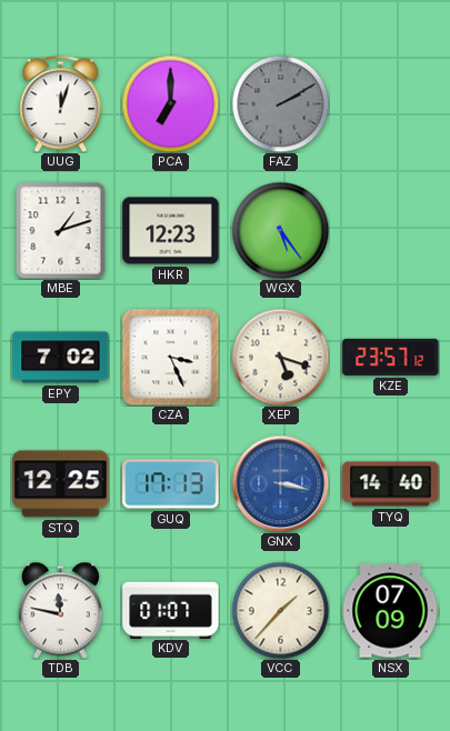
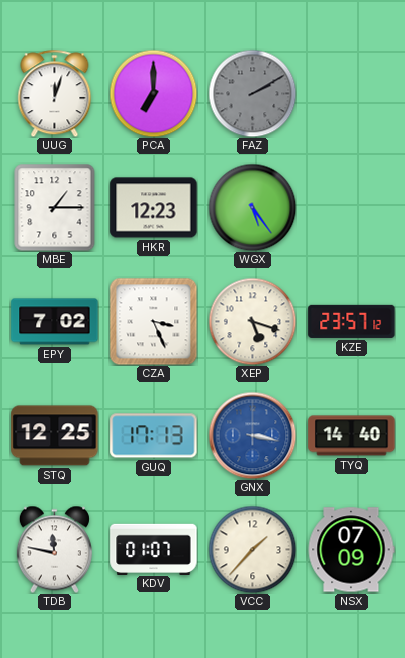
MBE: 1:12 -> 1:15
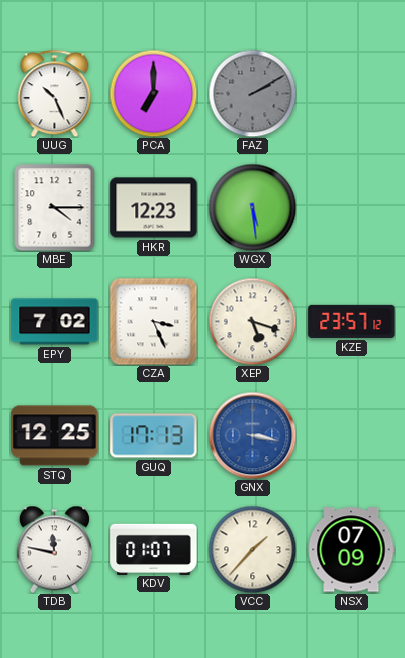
UUG: 12:03 -> 10:26
MBE: 1:15 -> 4:15
WGX: 5:24 -> 5:29
TYQ: 14:40 -> none
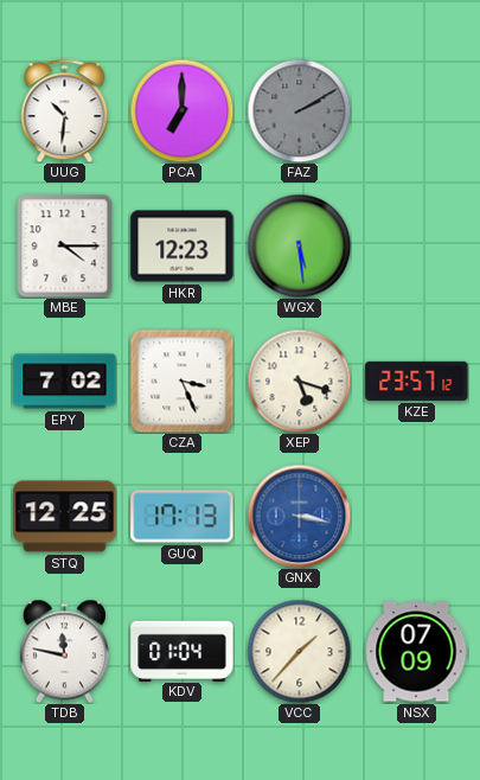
UUG: 10:26 -> 10:31
KDV: 01:07 -> 01:04
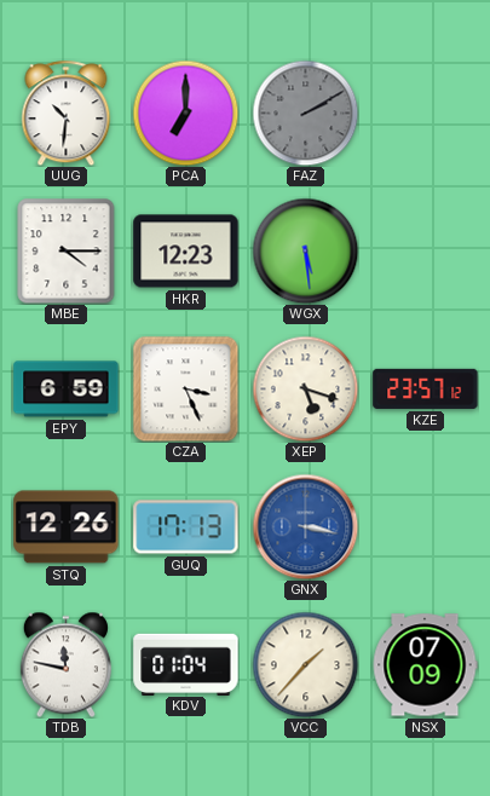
EPY: 7:02 -> 6:59
STQ: 12:25 -> 12:26
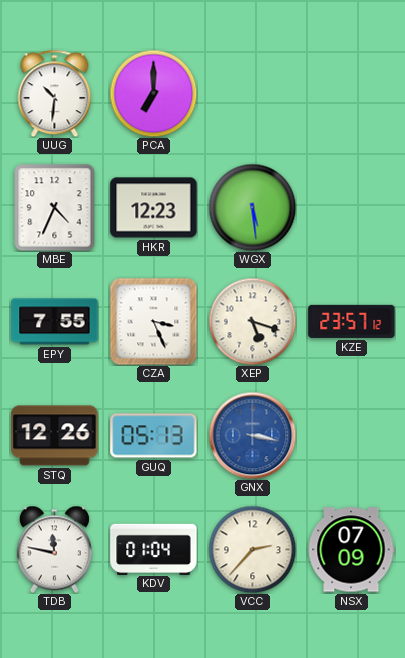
FAZ: 2:10 -> none
MBE: 4:15 -> 4:34
EPY: 6:59 -> 7:55
GUQ: 17:13 -> 05:13
VCC: 1:37 -> 2:37
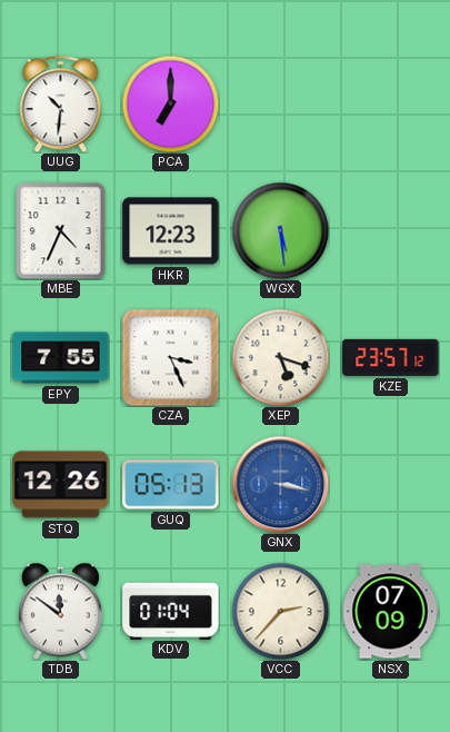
TDB: 11:47 -> 11:51
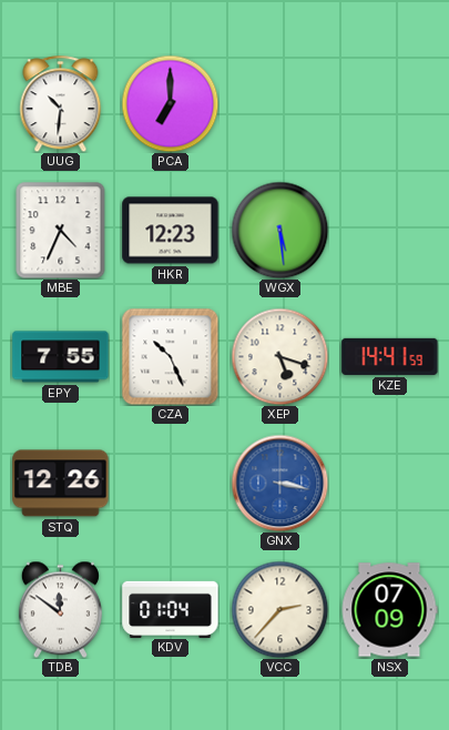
CZA: 3:26 -> 10:26
KZE: 23:57 -> 14:41
GUQ: 05:13 -> none
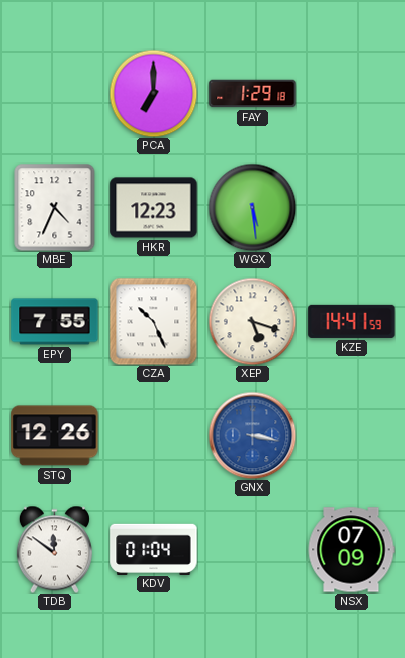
UUG: 10:31 -> none
FAY: none -> 1:29
VCC: 2:37 -> none
